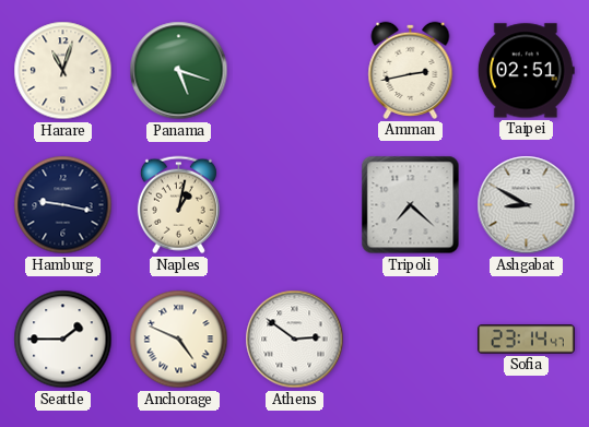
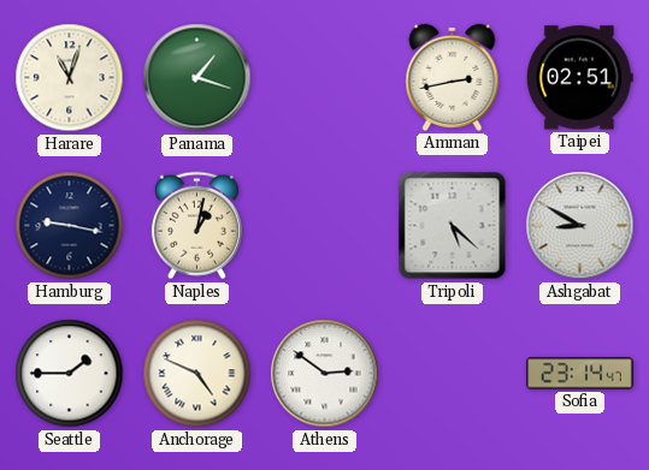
Panama: 5:18 -> 1:18
Tripoli: 7:22 -> 5:22
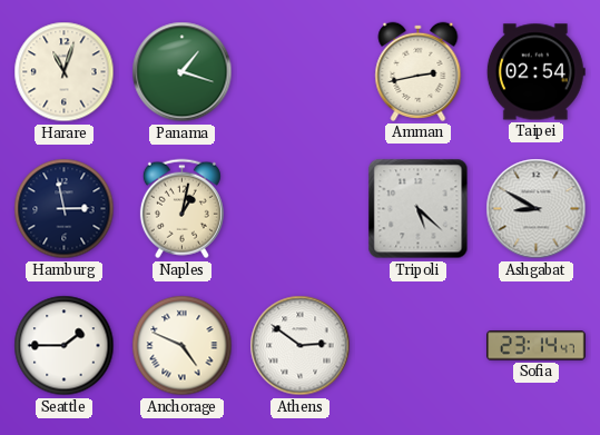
Taipei: 02:51 -> 02:54
Hamburg: 9:17 -> 2:58
